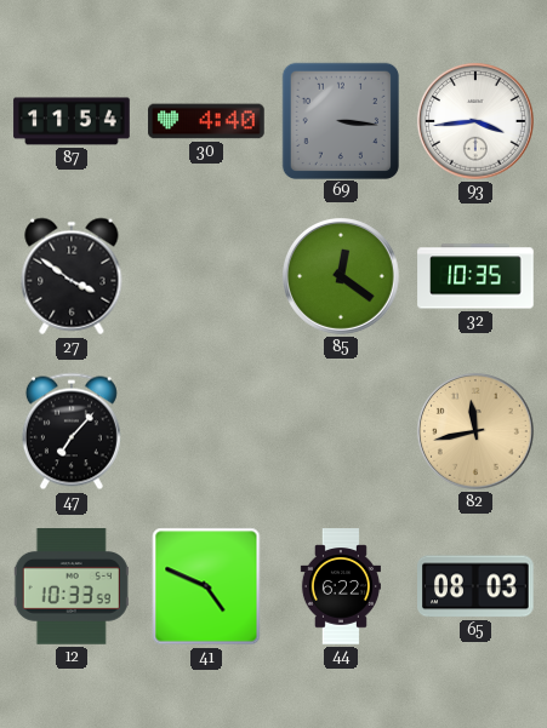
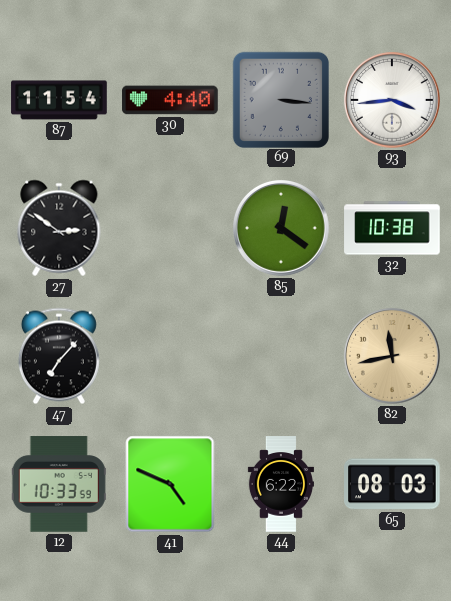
27: 3:51 -> 2:51
32: 10:35 -> 10:38
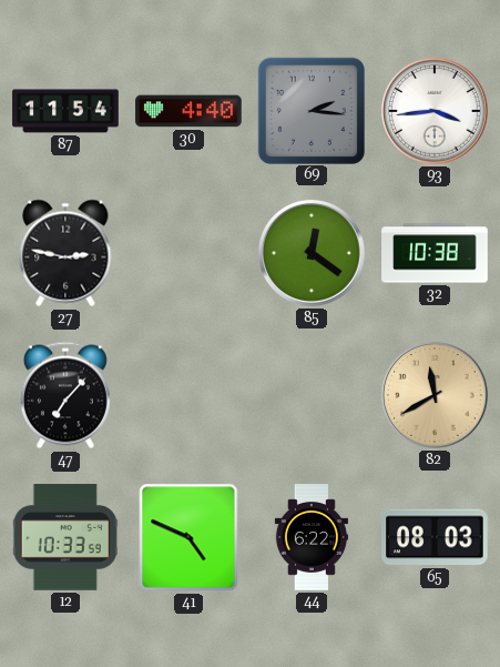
69: 3:16 -> 2:16
27: 2:51 -> 2:47
82: 11:43 -> 11:40
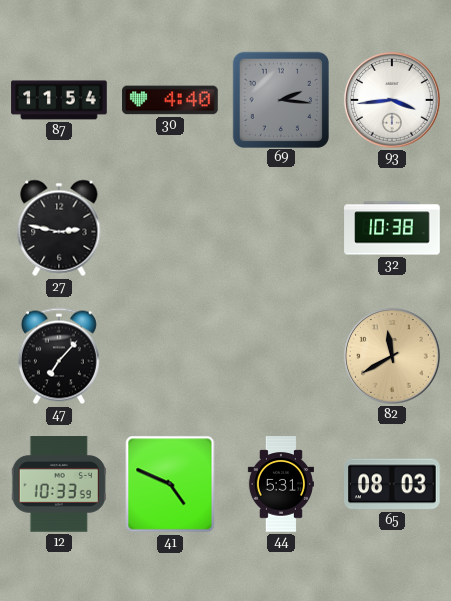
85: 12:21 -> none
44: 6:22 -> 5:31
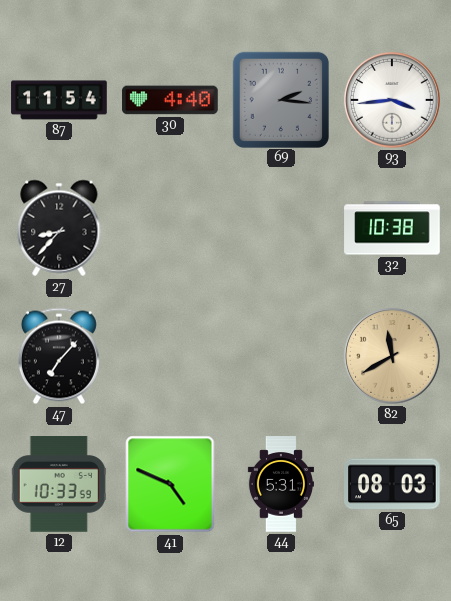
27: 2:47 -> 8:37
